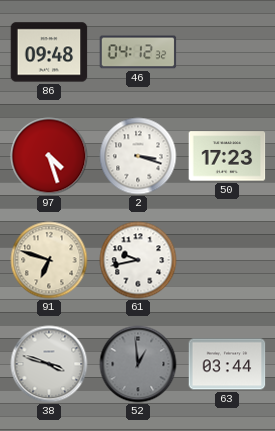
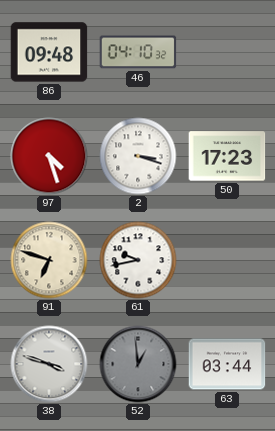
46: 04:12 -> 04:10
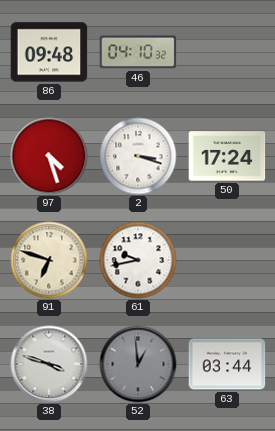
50: 17:23 -> 17:24
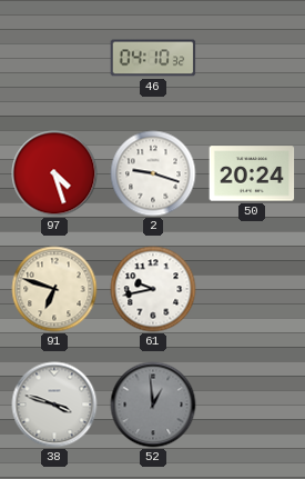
86: 09:48 -> none
2: 3:18 -> 9:18
50: 17:24 -> 20:24
63: 03:44 -> none
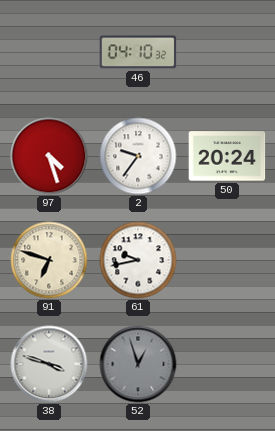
2: 9:18 -> 9:36
52: 12:59 -> 12:57
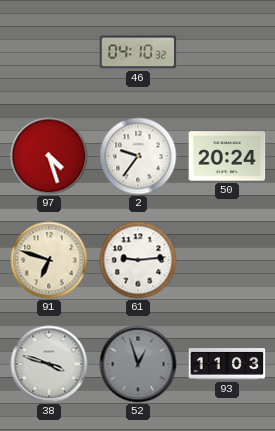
61: 9:43 -> 9:14
93: none -> 11:03
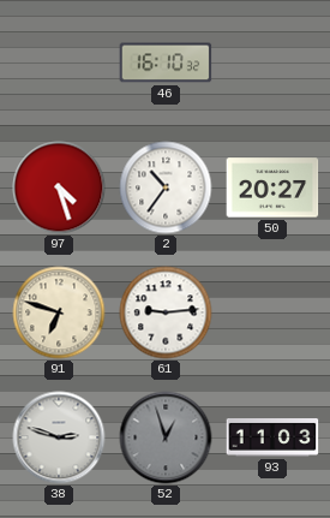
46: 04:10 -> 16:10
2: 9:36 -> 10:36
50: 20:24 -> 20:27
38: 3:48 -> 2:48
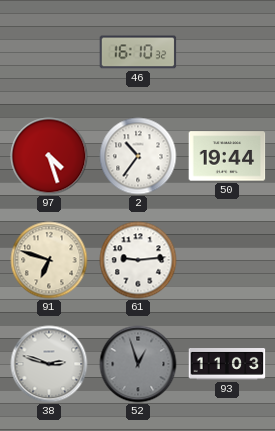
50: 20:27 -> 19:44
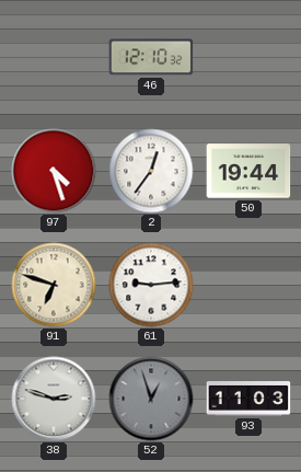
46: 16:10 -> 12:10
2: 10:36 -> 12:36
